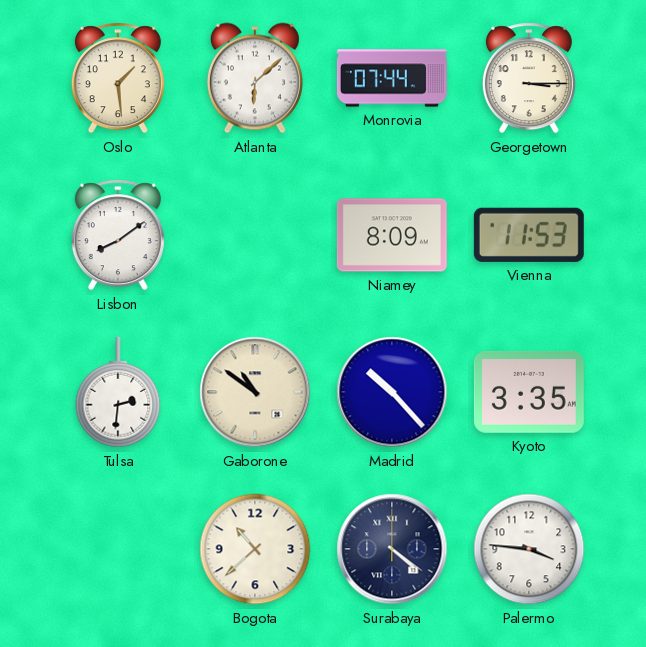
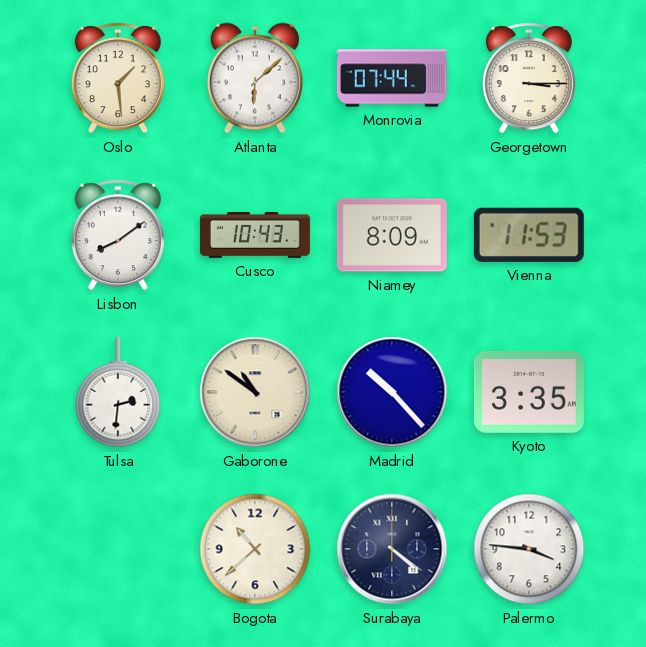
Cusco: none -> 10:43
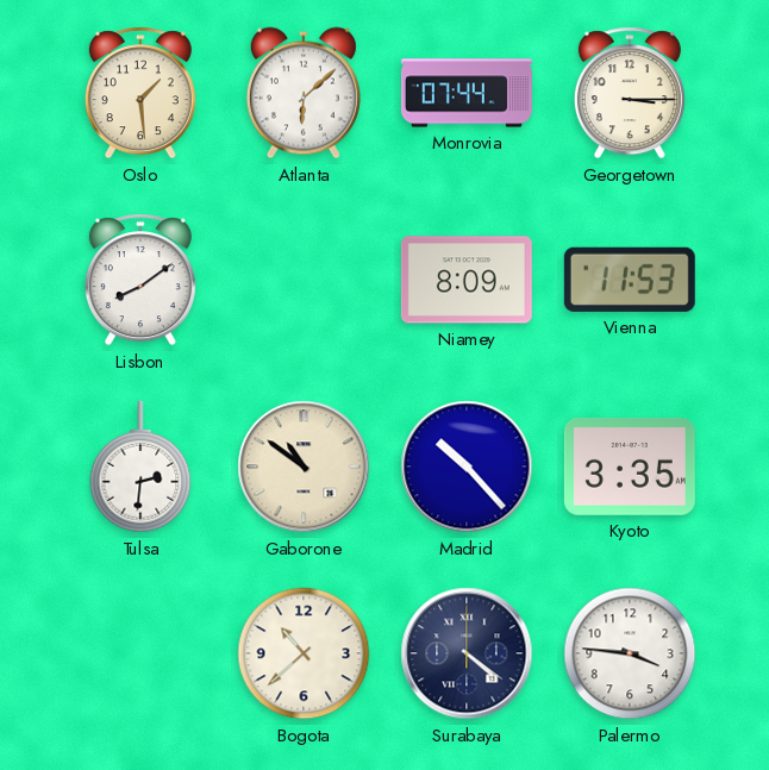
Cusco: 10:43 -> none
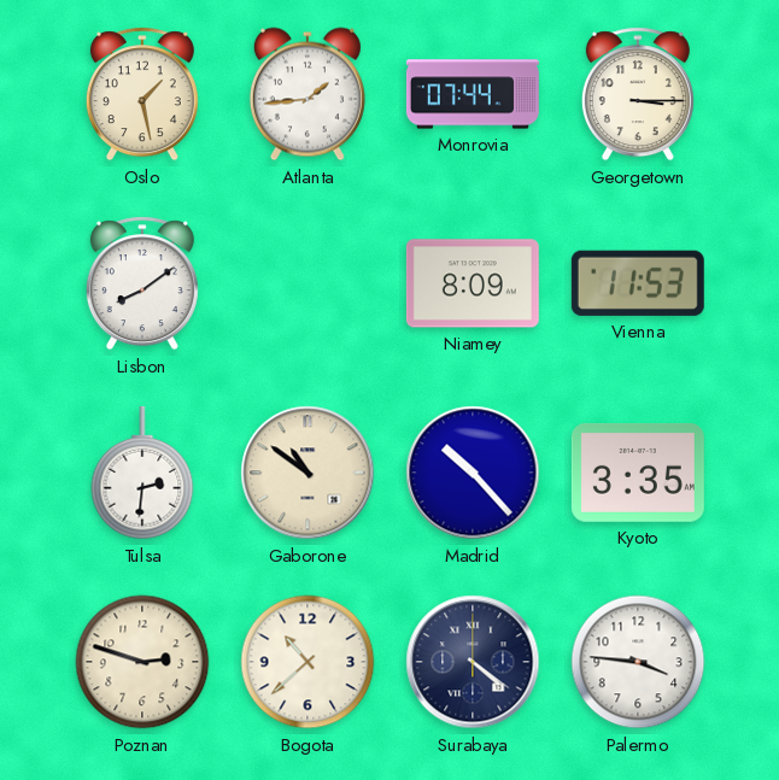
Oslo: 1:29 -> 1:28
Atlanta: 6:08 -> 1:44
Poznan: none -> 2:48
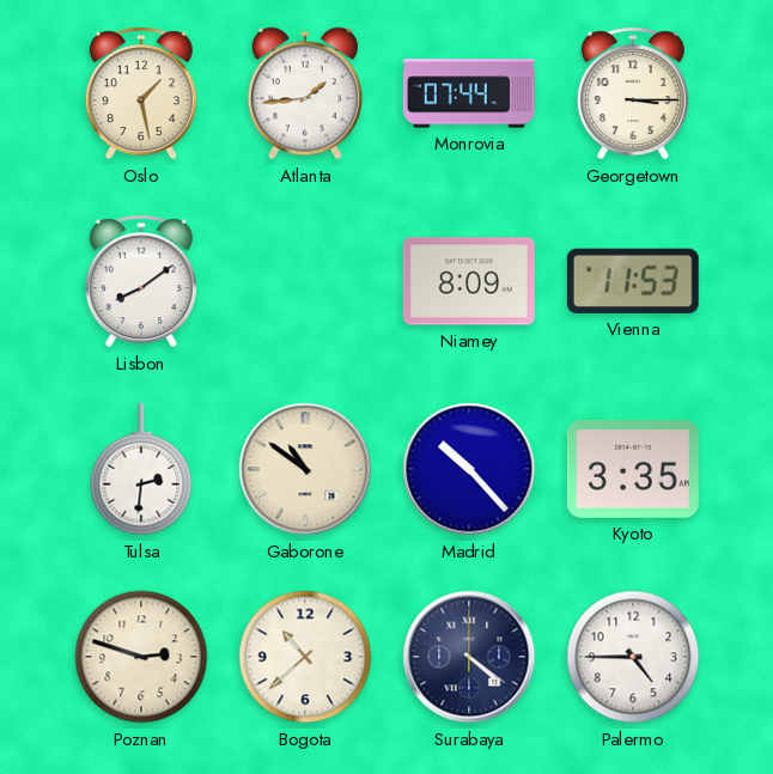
Palermo: 3:46 -> 4:45
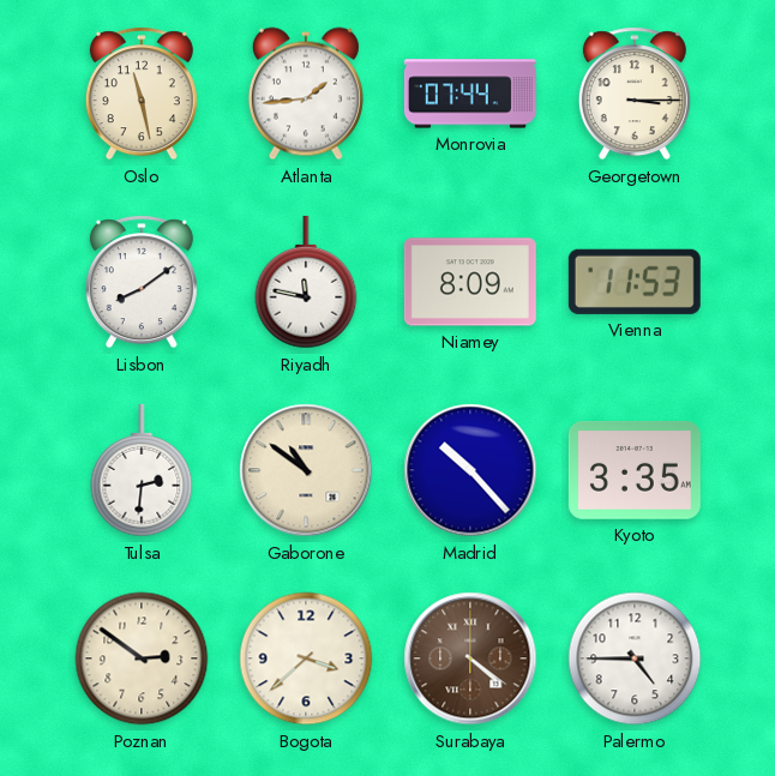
Oslo: 1:28 -> 11:28
Riyadh: none -> 11:47
Poznan: 2:48 -> 2:51
Bogota: 10:38 -> 3:38
Surabaya dial: navy -> brown
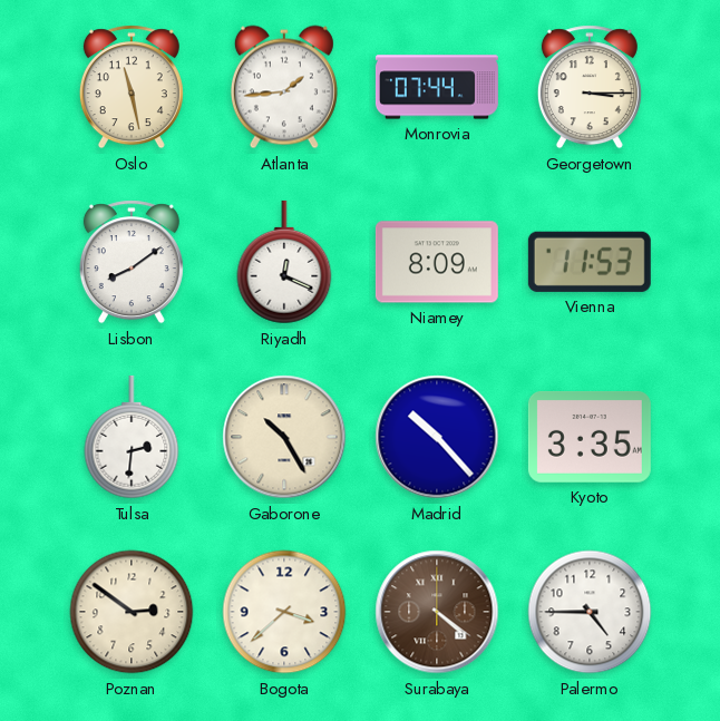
Riyadh: 11:47 -> 12:19
Gaborone: 10:51 -> 10:25
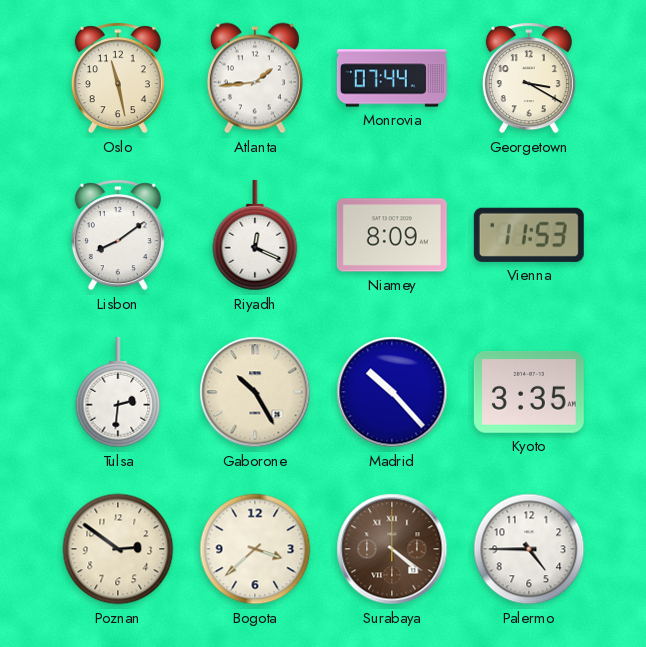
Georgetown: 3:15 -> 3:20
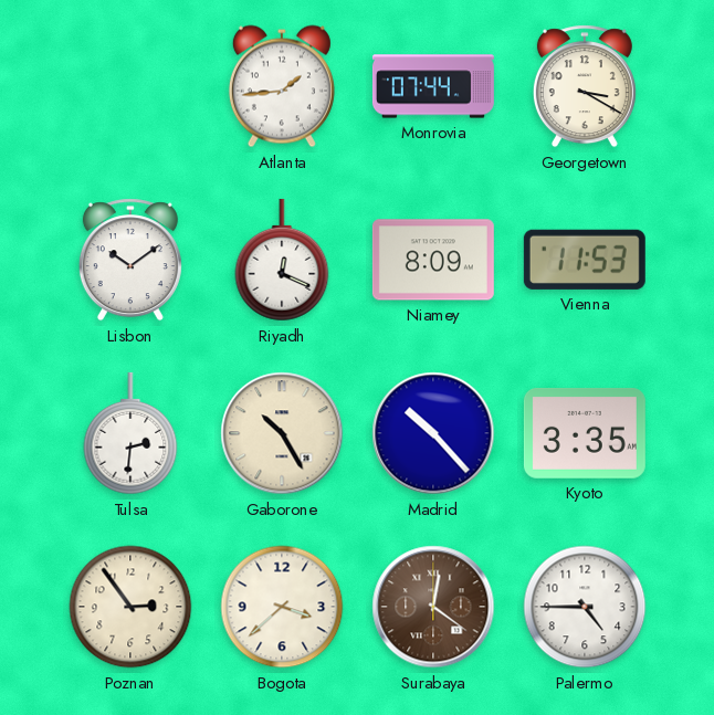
Oslo: 11:28 -> none
Lisbon: 8:09 -> 10:09
Poznan: 2:51 -> 2:54
Surabaya: 4:21 -> 12:21
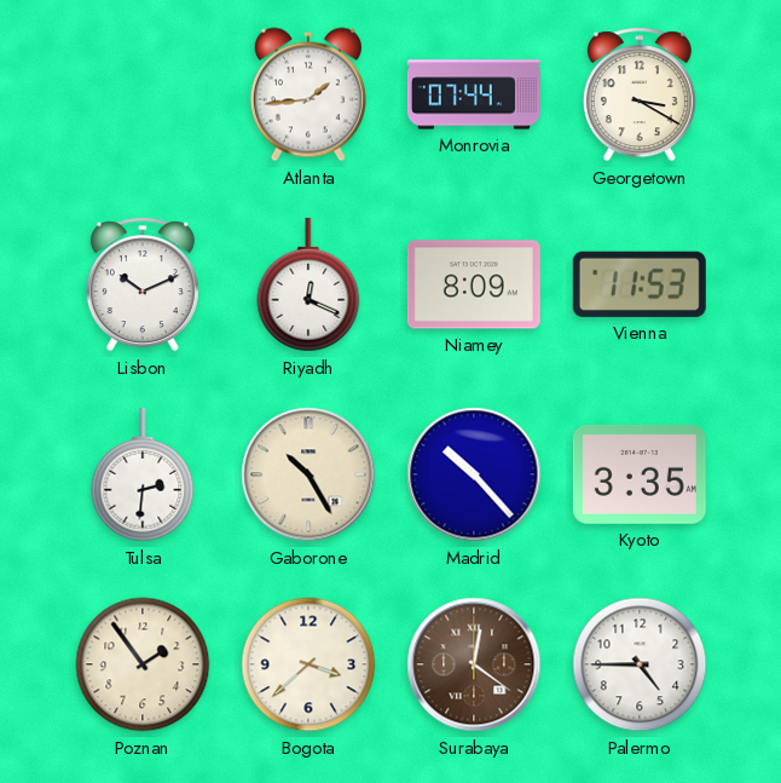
Lisbon: 10:09 -> 10:11
Poznan: 2:54 -> 1:54
